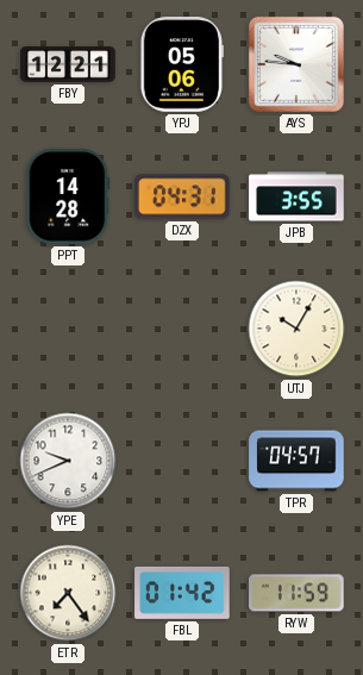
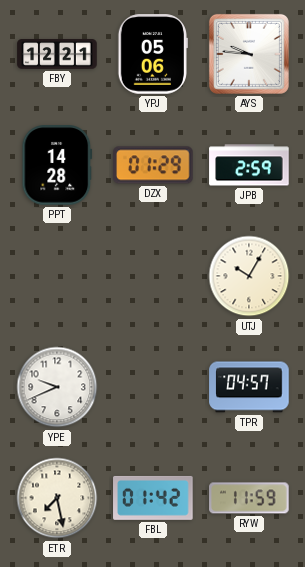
DZX: 04:31 -> 01:29
JPB: 3:55 -> 2:59
ETR: 7:24 -> 7:28
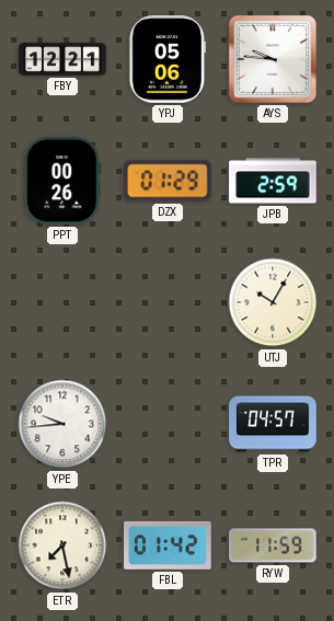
PPT: 14:28 -> 00:26
YPE: 9:41 -> 9:44
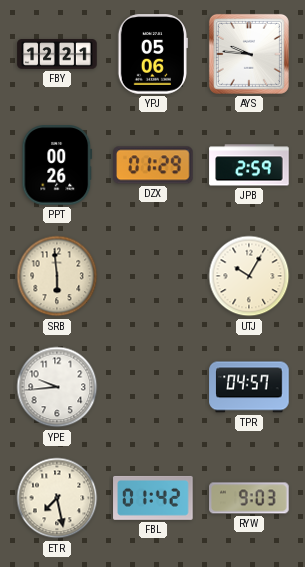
SRB: none -> 5:59
RYW: 11:59 -> 9:03
